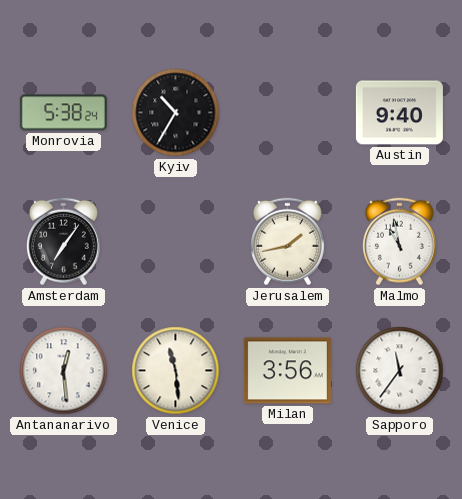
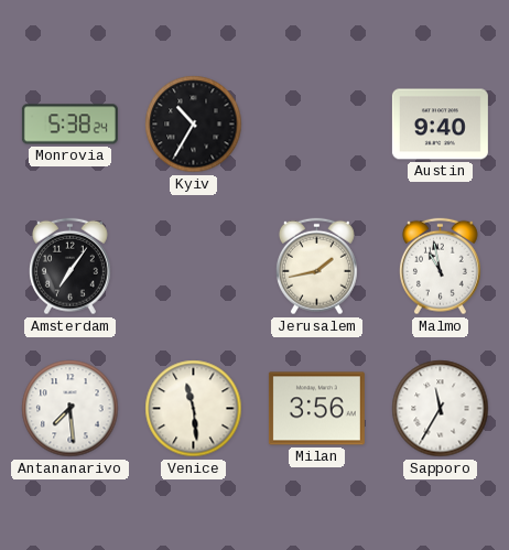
Antananarivo: 12:29 -> 7:29
Sapporo: 11:36 -> 11:35
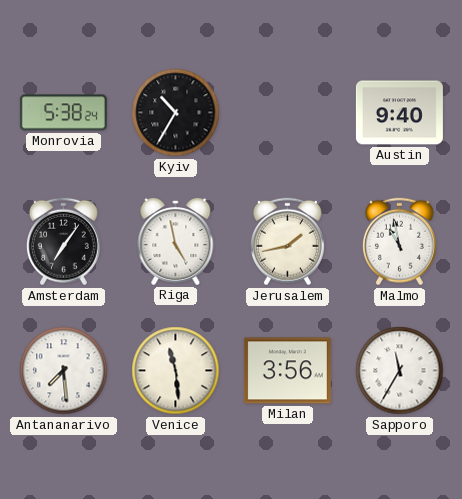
Riga: none -> 4:58
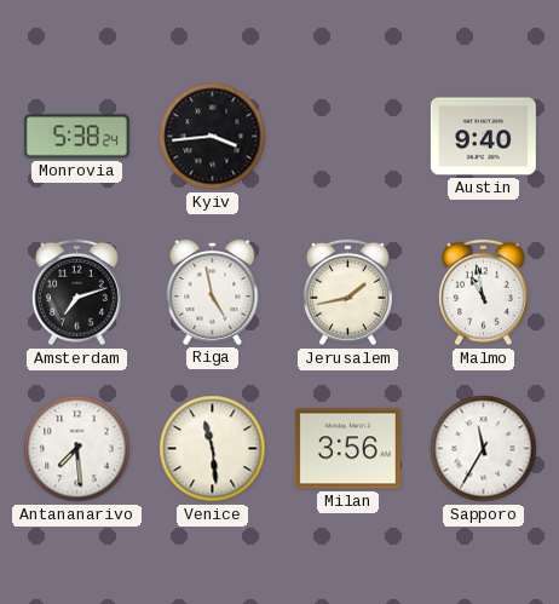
Kyiv: 10:35 -> 3:44
Amsterdam: 7:06 -> 7:12
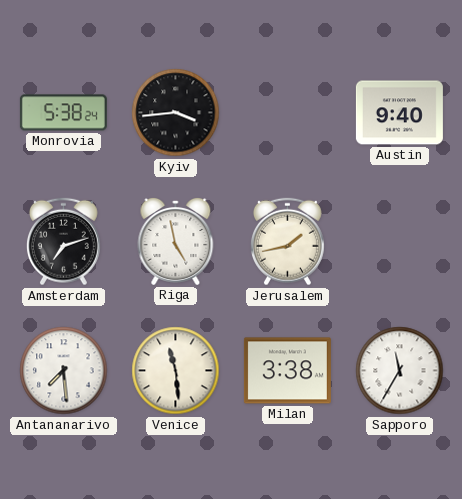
Malmo: 10:58 -> none
Milan: 3:56 -> 3:38
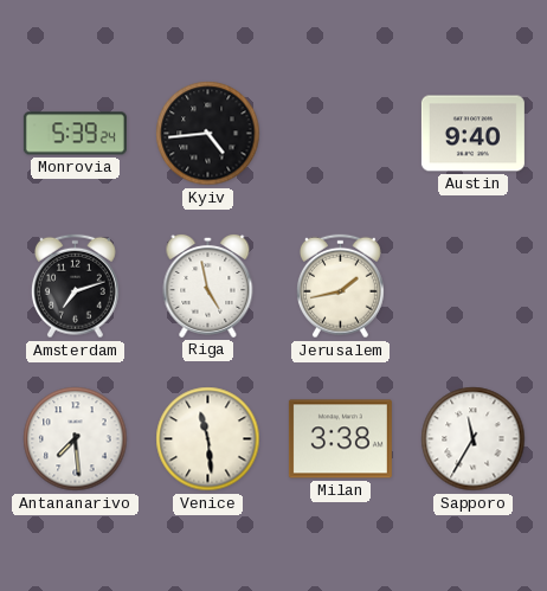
Monrovia: 5:38 -> 5:39
Kyiv: 3:44 -> 4:44
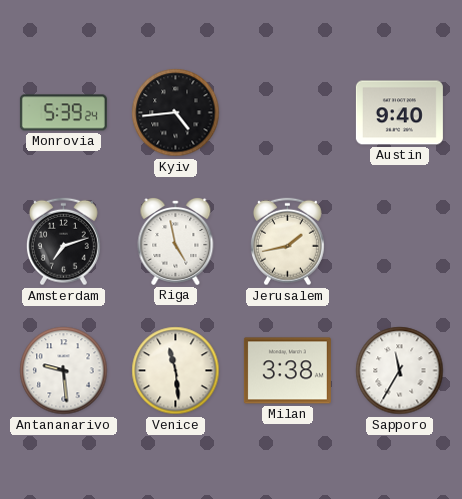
Antananarivo: 7:29 -> 9:29
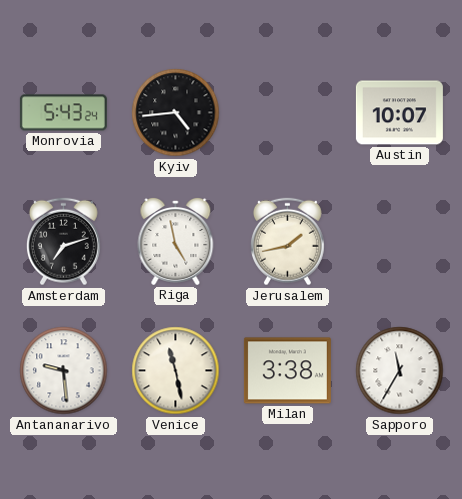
Monrovia: 5:39 -> 5:43
Austin: 9:40 -> 10:07
Venice: 11:29 -> 11:28
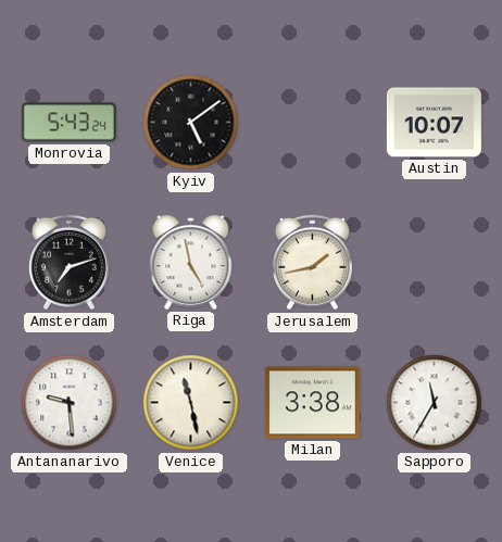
Kyiv: 4:44 -> 5:09
